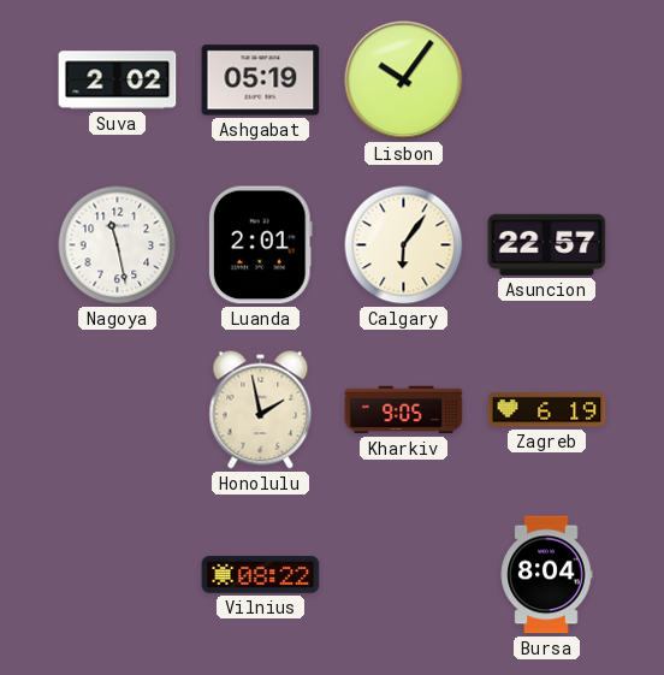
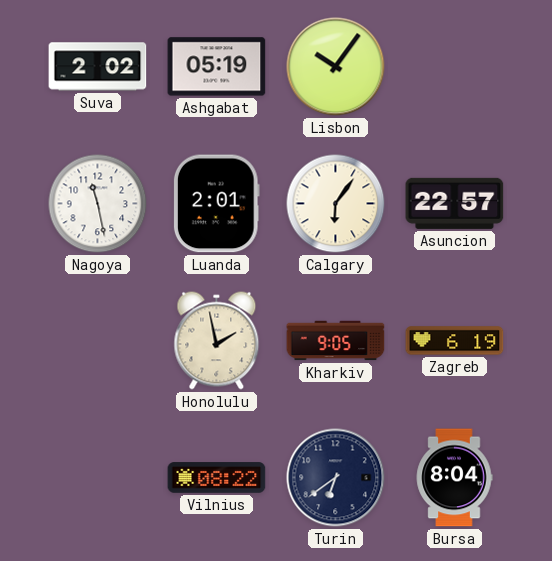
Turin: none -> 6:39
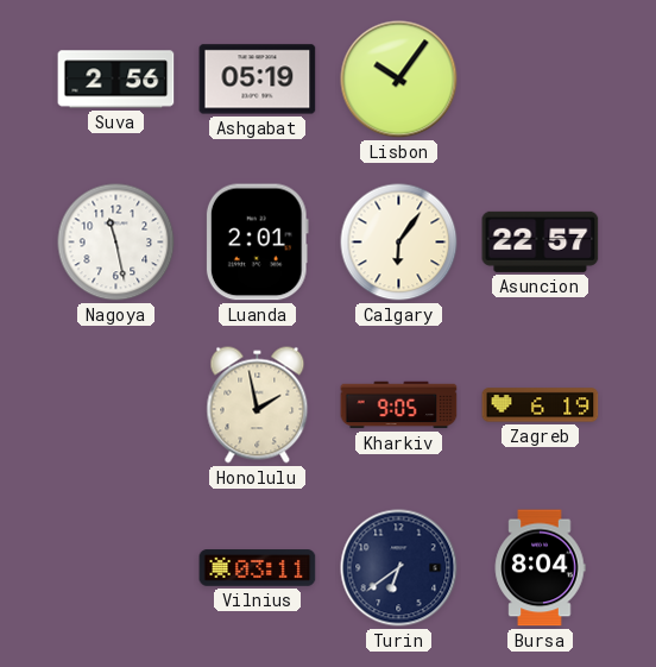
Suva: 2:02 -> 2:56
Vilnius: 08:22 -> 03:11
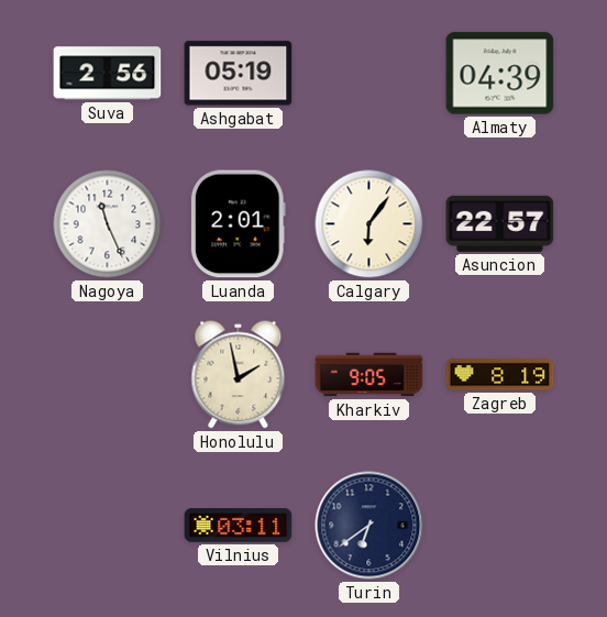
Lisbon: 10:06 -> none
Almaty: none -> 04:39
Nagoya: 11:28 -> 11:26
Zagreb: 6:19 -> 8:19
Bursa: 8:04 -> none
